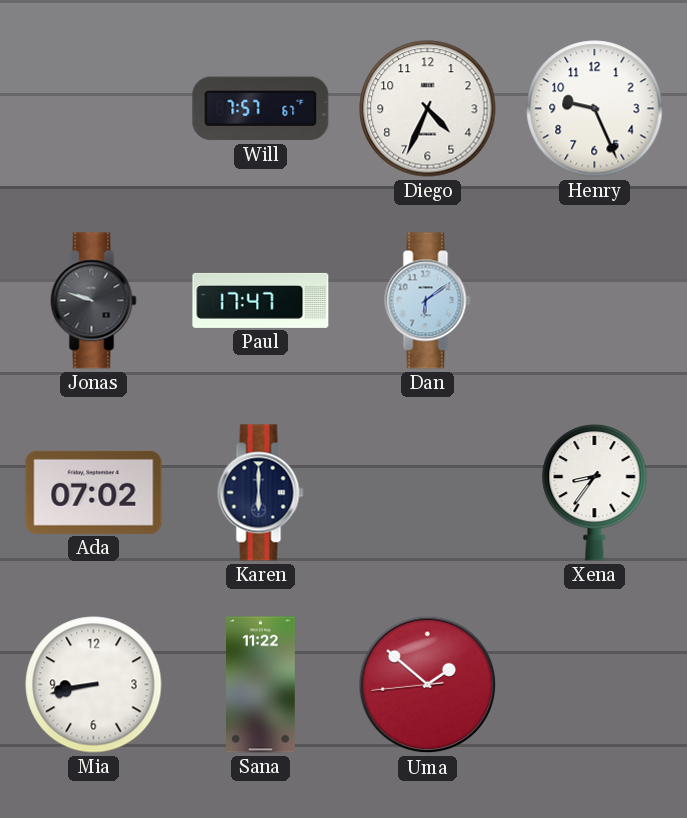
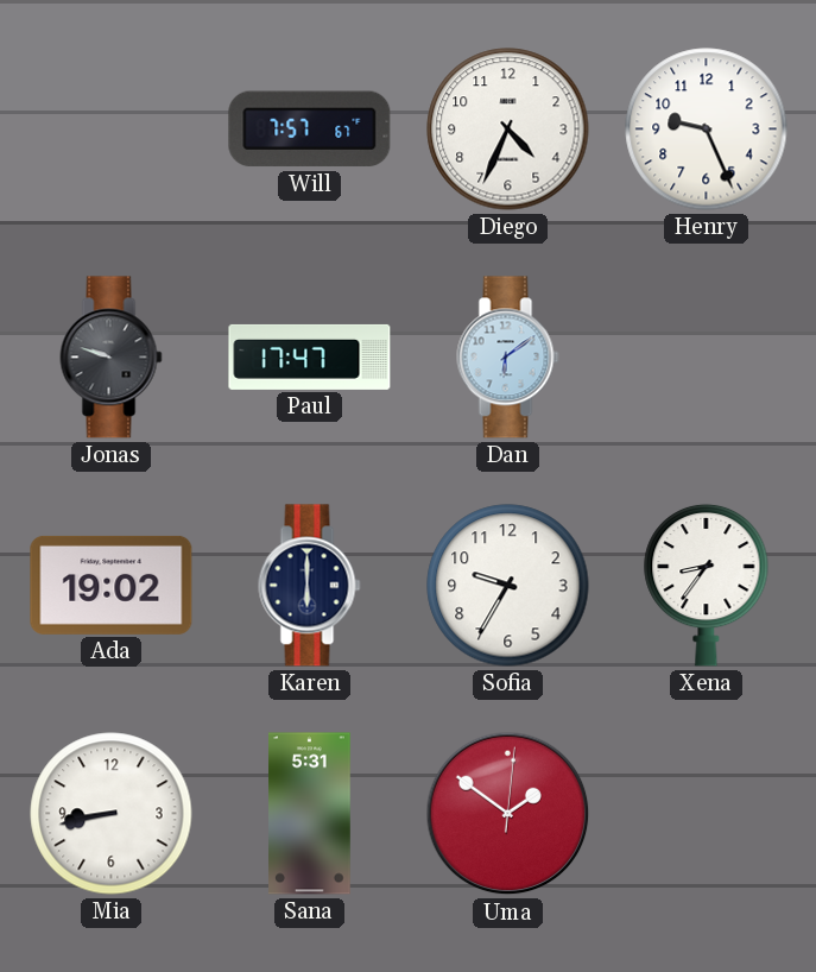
Ada: 07:02 -> 19:02
Sofia: none -> 9:35
Sana: 11:22 -> 5:31
Uma: 1:51:44 -> 1:51:01
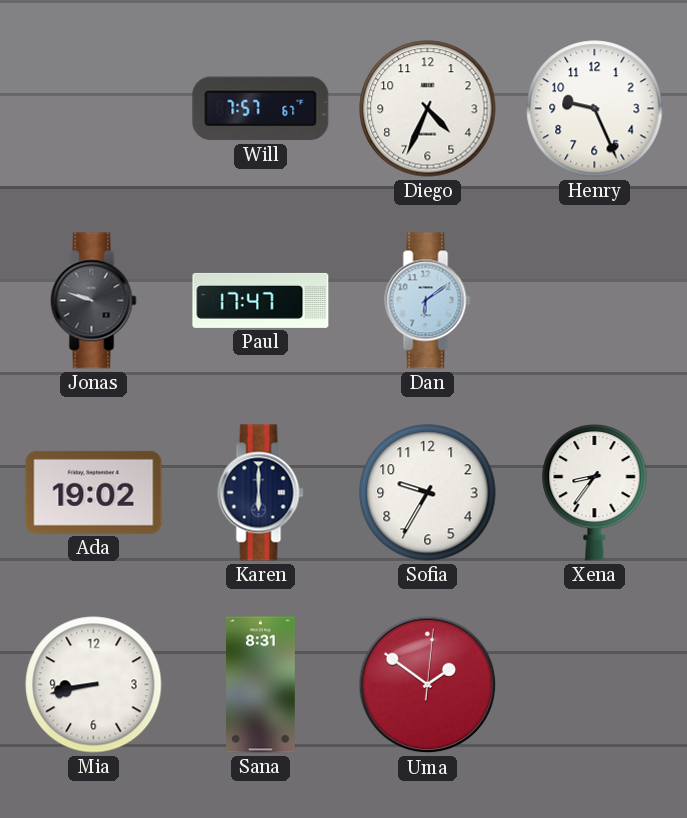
Sana: 5:31 -> 8:31
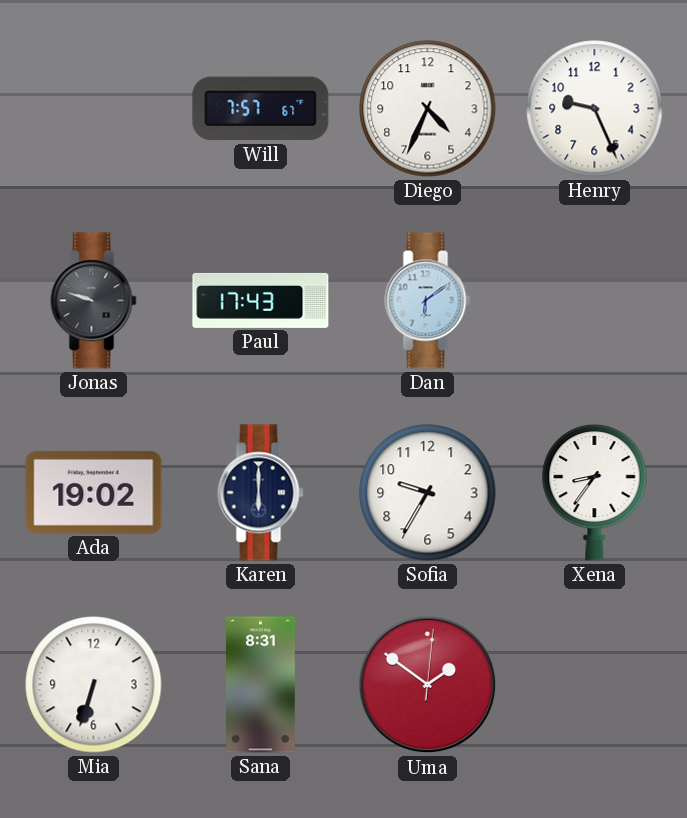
Paul: 17:47 -> 17:43
Mia: 8:43 -> 6:33
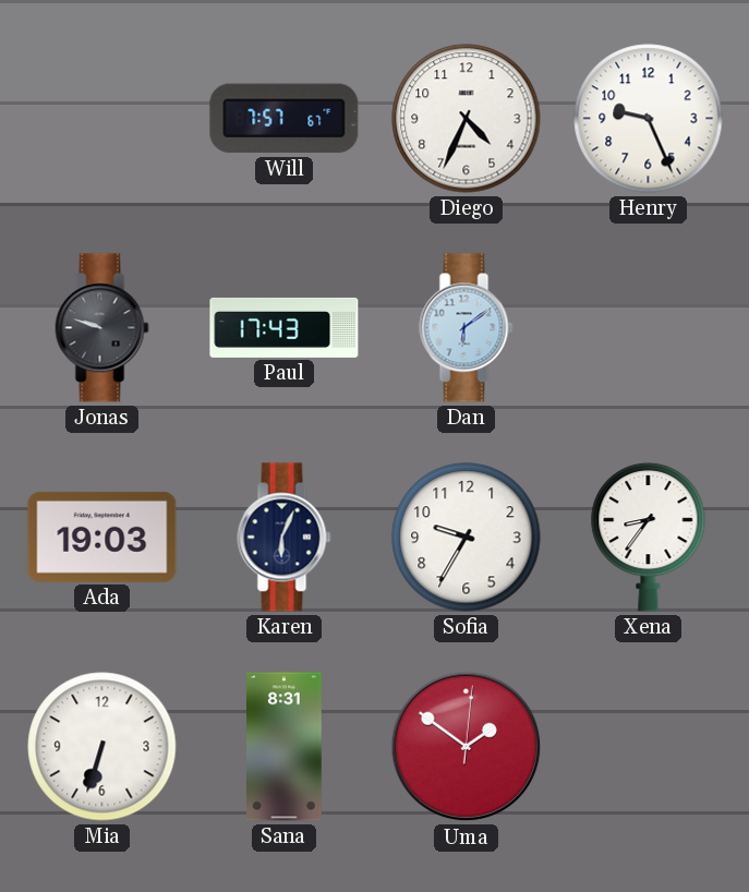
Ada: 19:02 -> 19:03
Karen: 6:00 -> 6:04
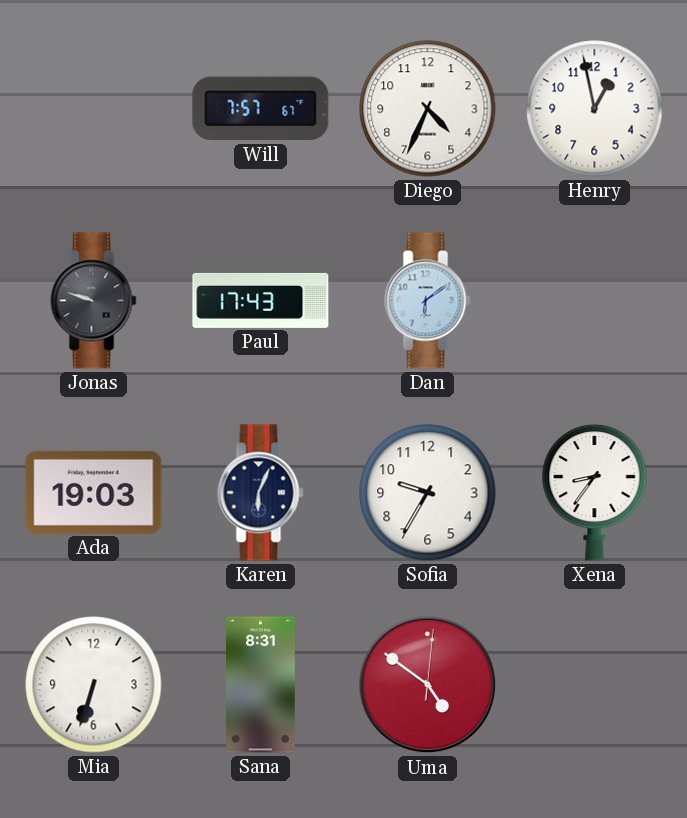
Henry: 9:26 -> 12:58
Uma: 1:51 -> 4:51
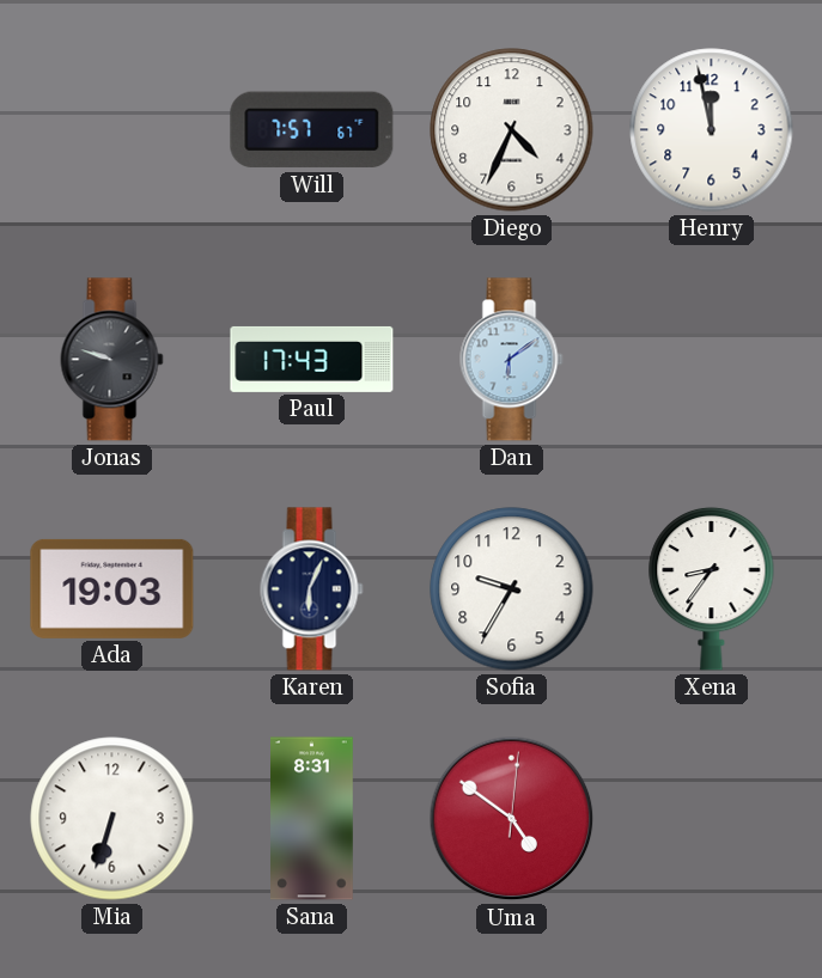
Henry: 12:58 -> 11:58
